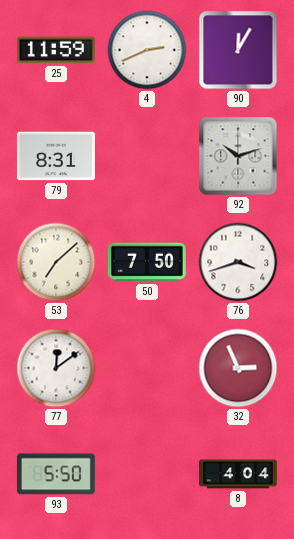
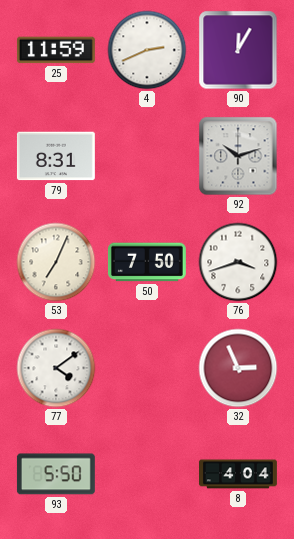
53: 7:08 -> 7:04
77: 12:09 -> 4:09
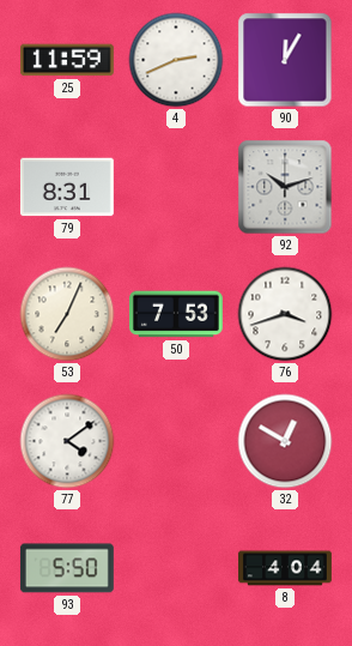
50: 7:50 -> 7:53
32: 2:56 -> 12:50
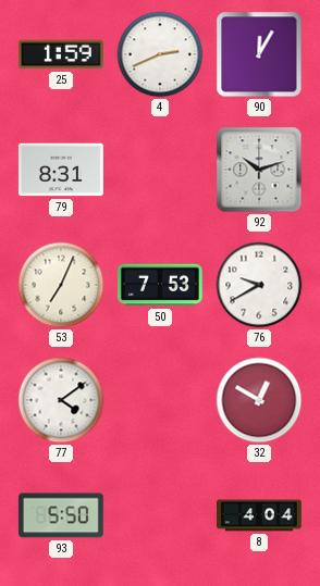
25: 11:59 -> 1:59
76: 3:42 -> 9:40
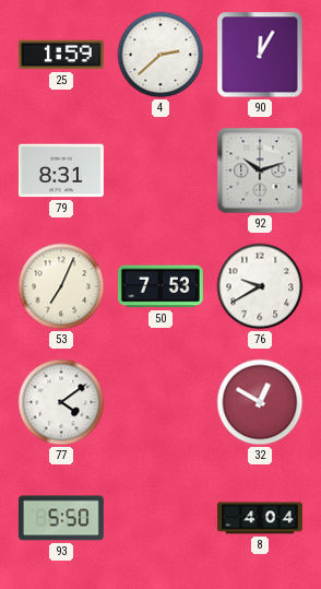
4: 2:41 -> 2:38
